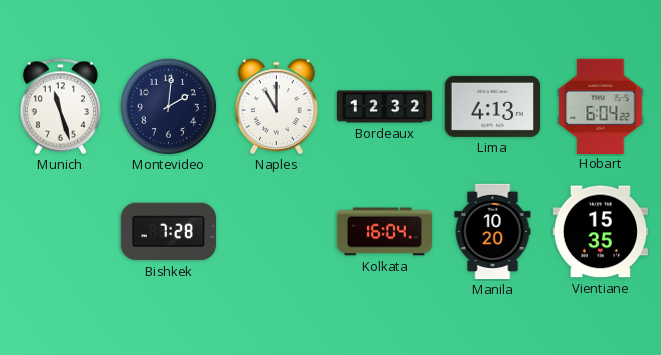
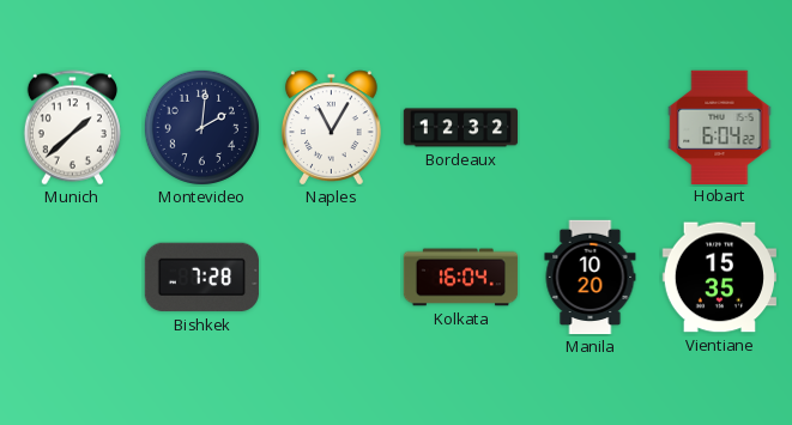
Munich: 11:27 -> 1:38
Naples: 11:00 -> 11:05
Lima: 4:13 -> none
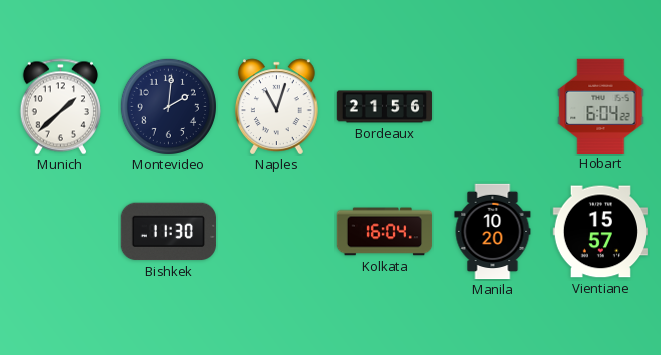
Naples: 11:05 -> 11:03
Bordeaux: 12:32 -> 21:56
Bishkek: 7:28 -> 11:30
Vientiane: 15:35 -> 15:57
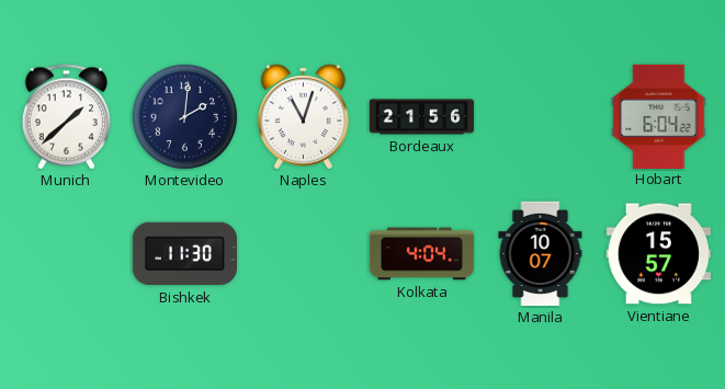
Kolkata: 16:04 -> 4:04
Manila: 10:20 -> 10:07
